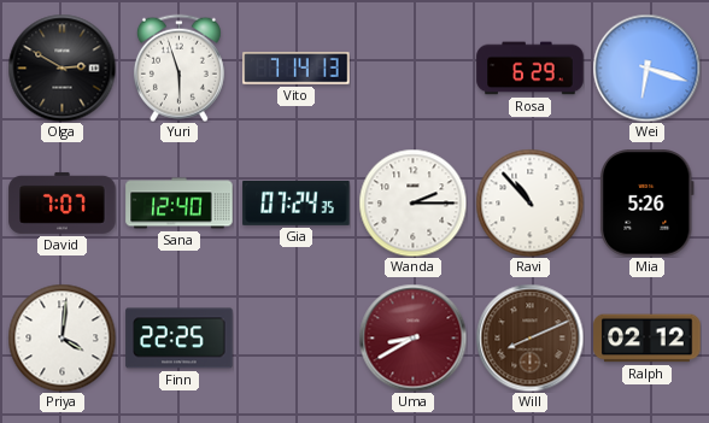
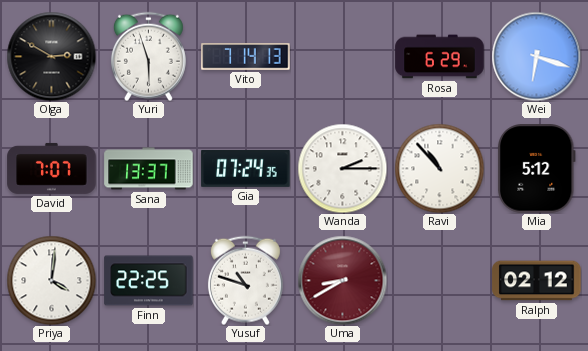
Sana: 12:40 -> 13:37
Mia: 5:26 -> 5:12
Yusuf: none -> 10:48
Will: 8:11 -> none
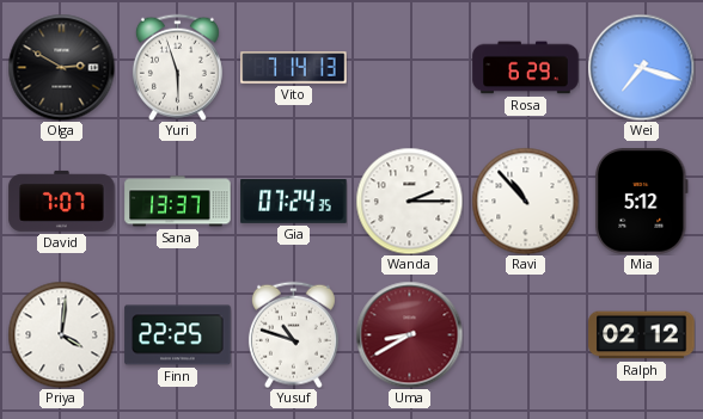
Wei: 6:18 -> 7:18
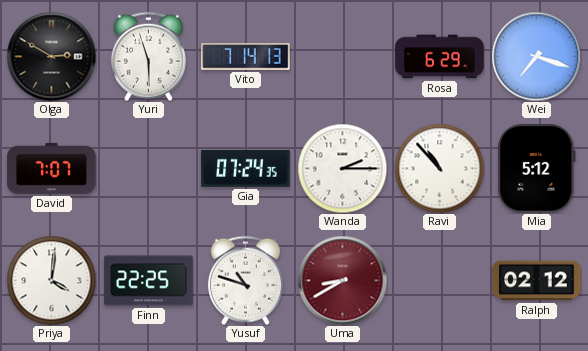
Sana: 13:37 -> none
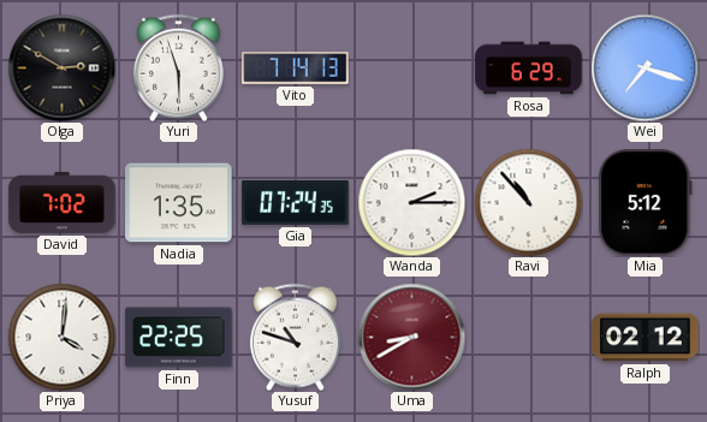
David: 7:07 -> 7:02
Nadia: none -> 1:35
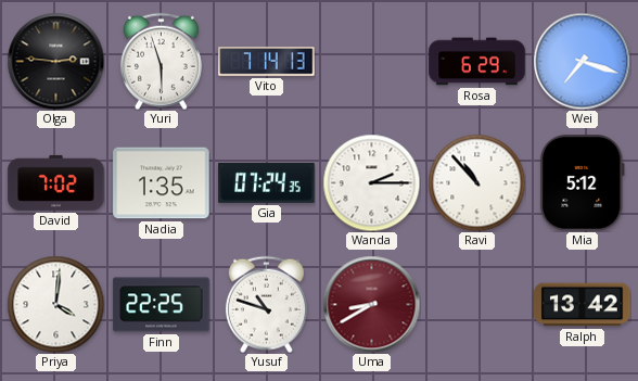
Olga: 2:50 -> 2:46
Ralph: 02:12 -> 13:42
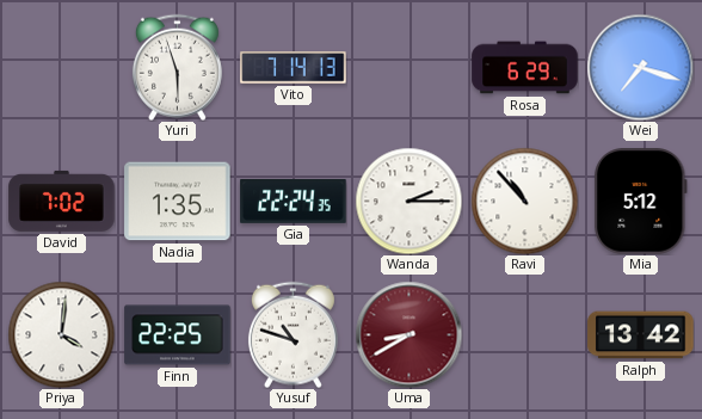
Olga: 2:46 -> none
Gia: 07:24 -> 22:24
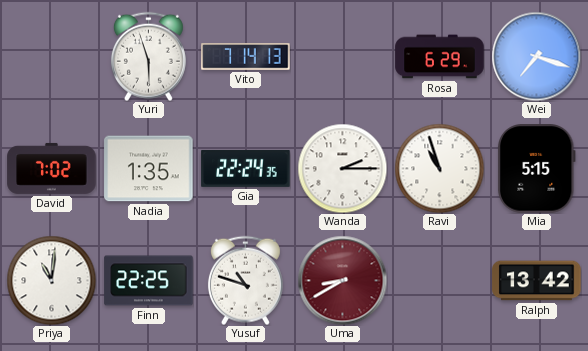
Ravi: 10:53 -> 10:57
Mia: 5:12 -> 5:15
Priya: 4:01 -> 11:01
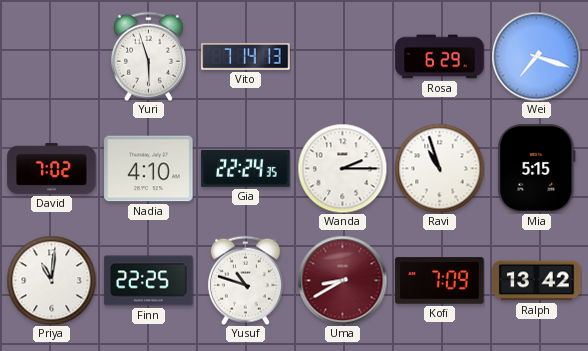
Nadia: 1:35 -> 4:10
Kofi: none -> 7:09
